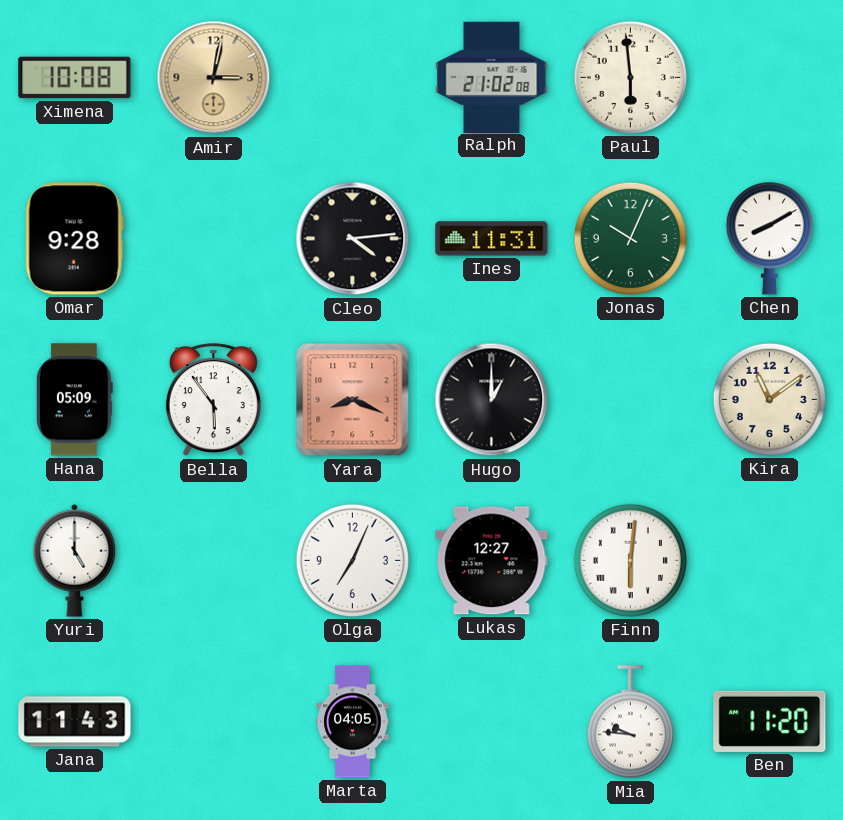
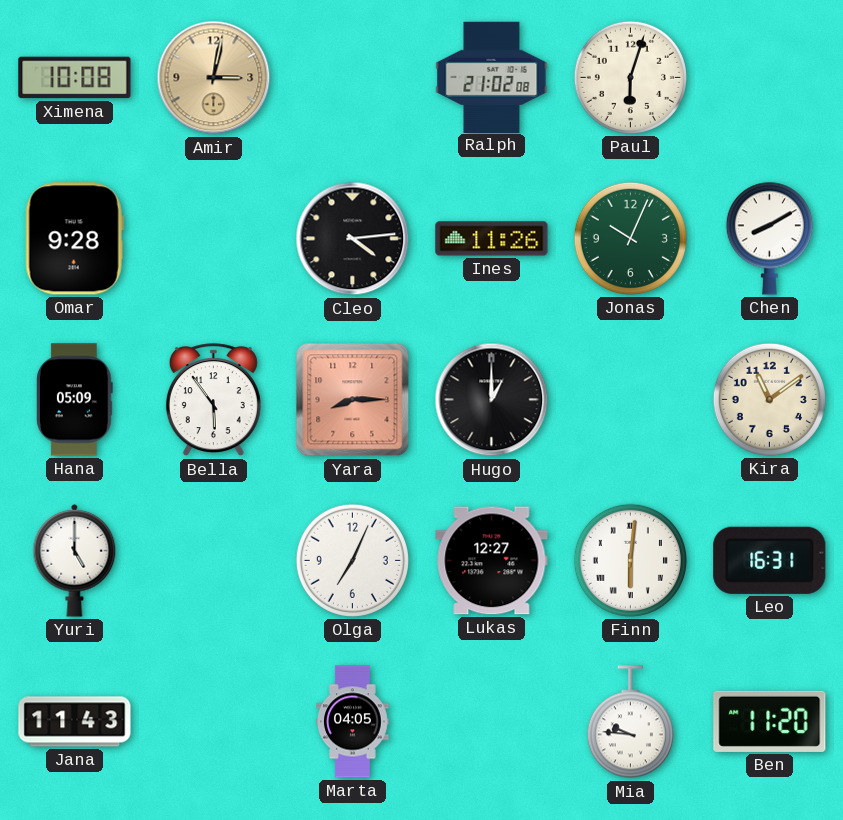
Paul: 5:59 -> 6:03
Ines: 11:31 -> 11:26
Yara: 8:19 -> 8:15
Leo: none -> 16:31
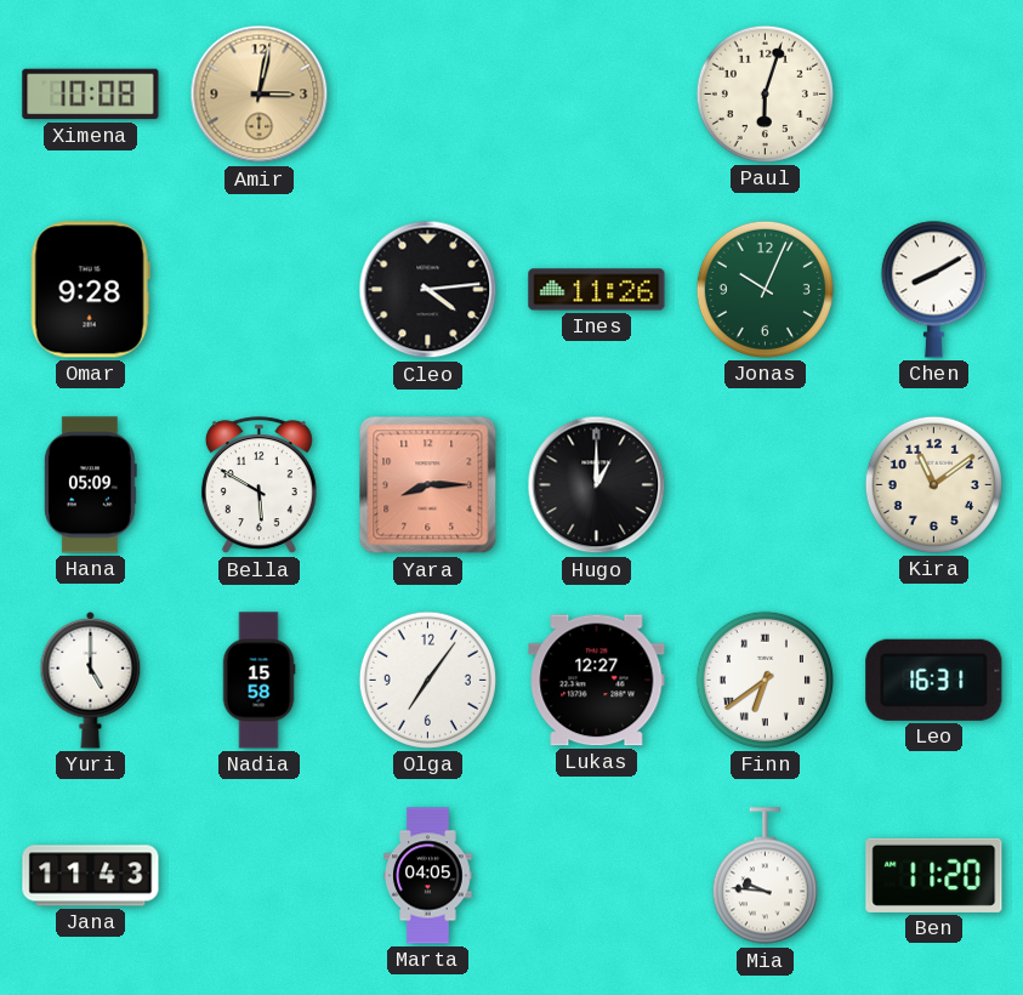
Ralph: 21:02 -> none
Bella: 5:54 -> 5:50
Nadia: none -> 15:58
Olga: 7:04 -> 7:06
Finn: 6:01 -> 6:39
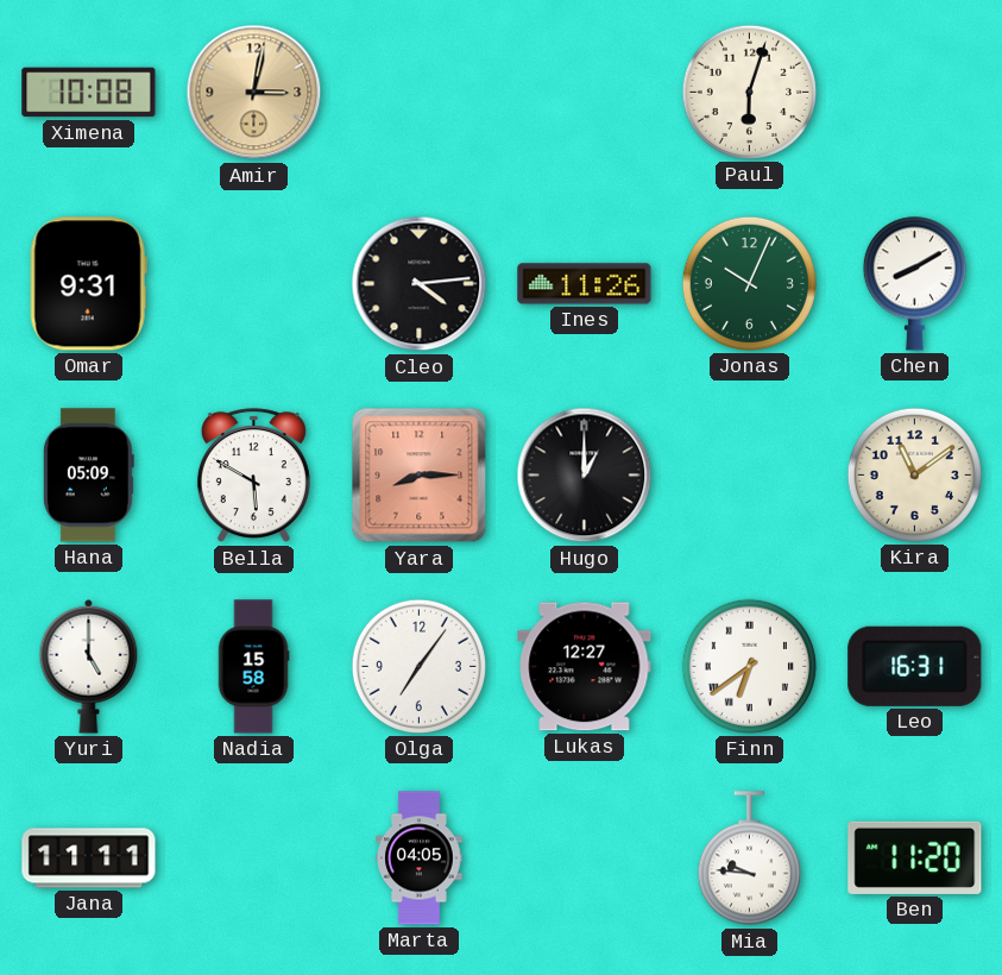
Omar: 9:28 -> 9:31
Jana: 11:43 -> 11:11
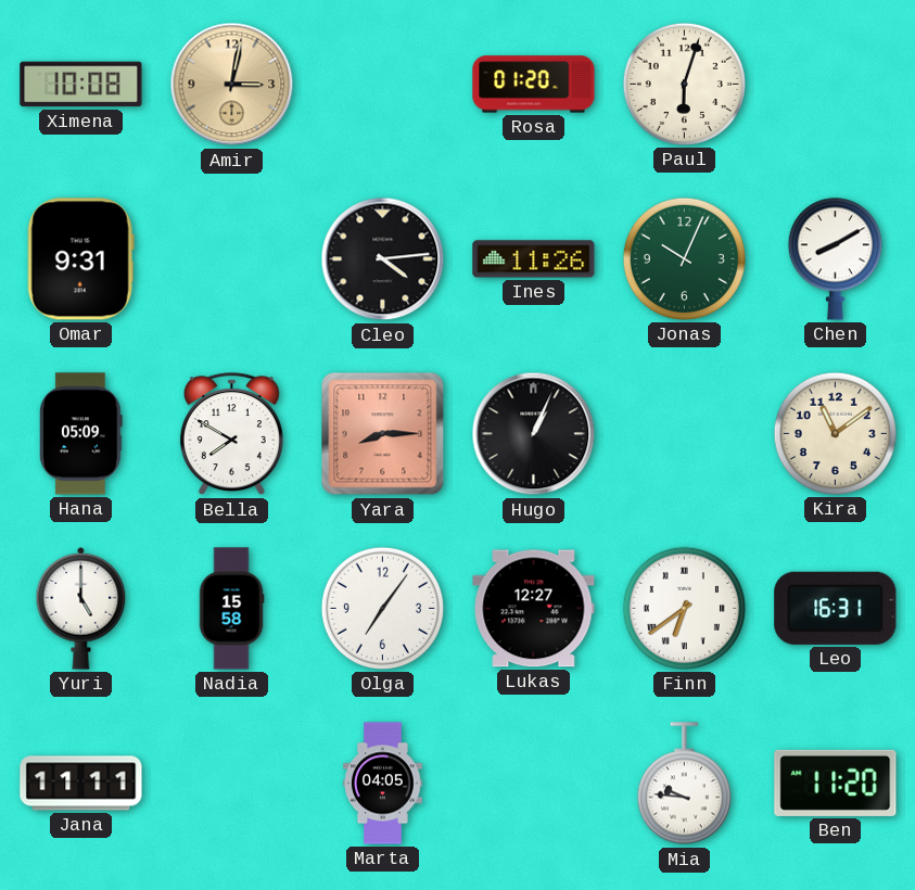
Rosa: none -> 01:20
Bella: 5:50 -> 7:50
Hugo: 1:00 -> 1:04
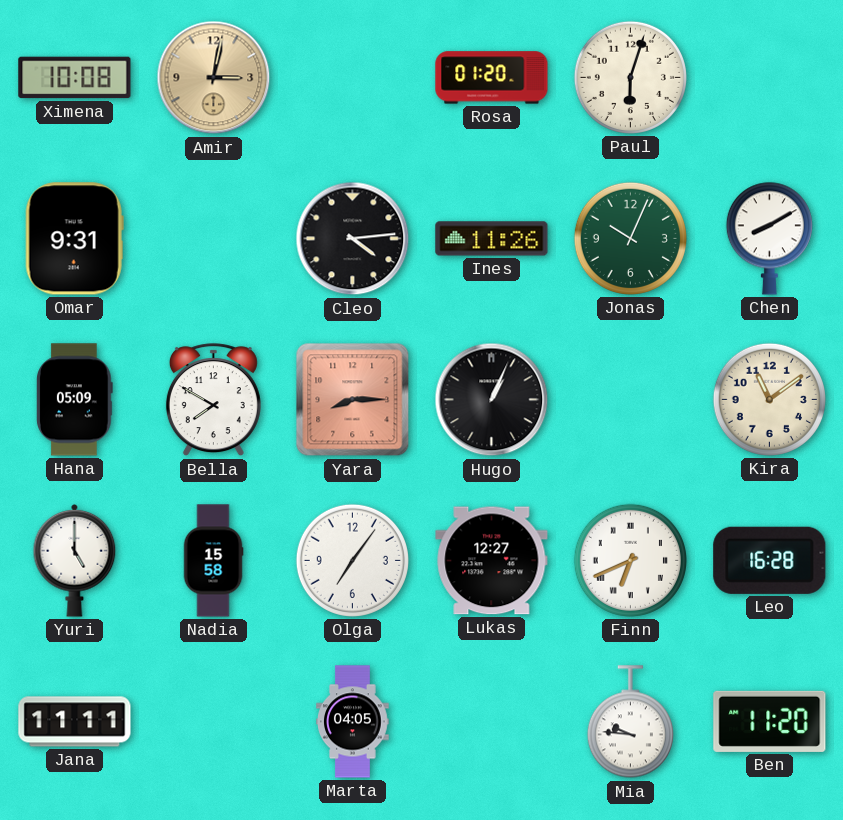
Finn: 6:39 -> 6:41
Leo: 16:31 -> 16:28
